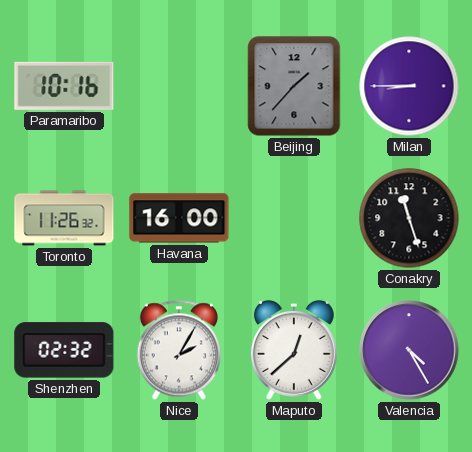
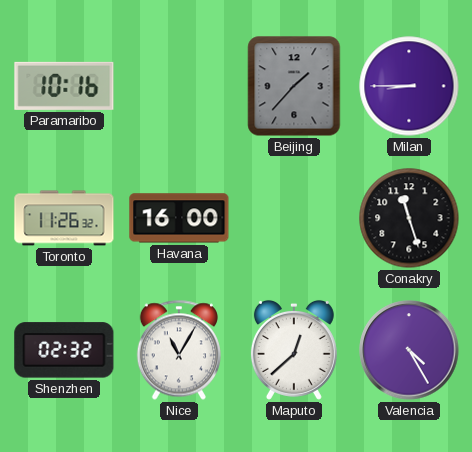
Nice: 2:05 -> 11:05
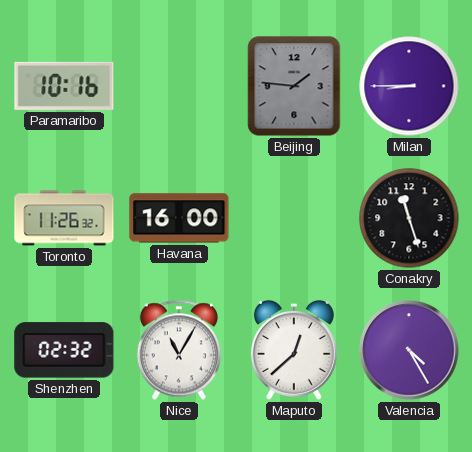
Beijing: 1:37 -> 1:46
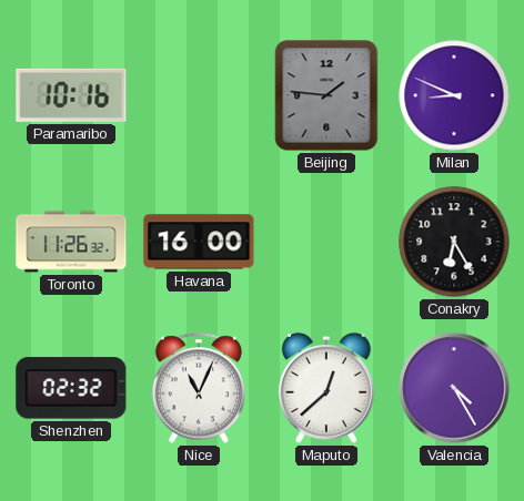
Milan: 8:45 -> 8:49
Conakry: 11:27 -> 6:25
Nice: 11:05 -> 11:04
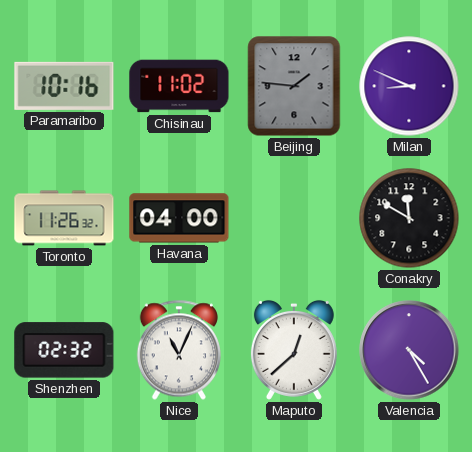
Chisinau: none -> 11:02
Havana: 16:00 -> 04:00
Conakry: 6:25 -> 11:50
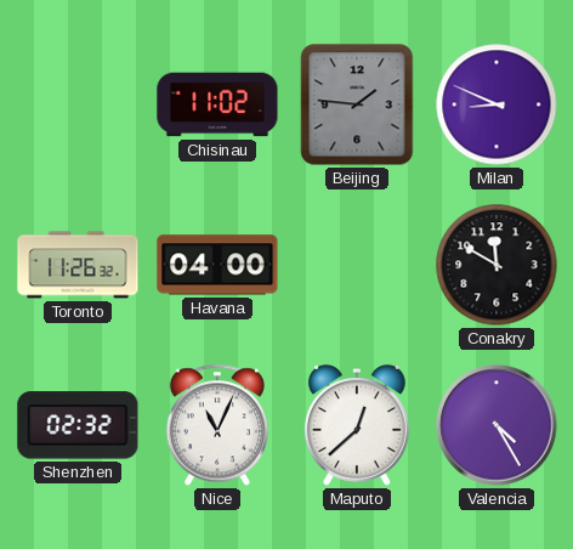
Paramaribo: 10:16 -> none
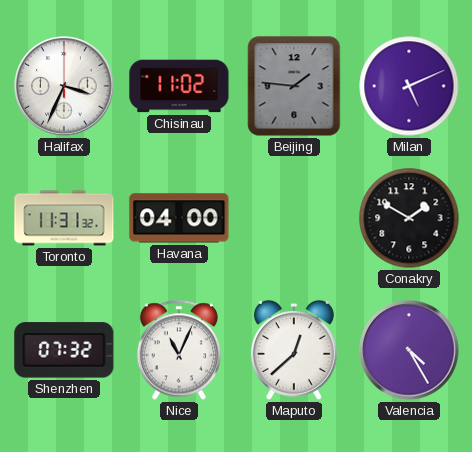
Halifax: none -> 3:34
Milan: 8:49 -> 5:11
Toronto: 11:26 -> 11:31
Conakry: 11:50 -> 1:50
Shenzhen: 02:32 -> 07:32
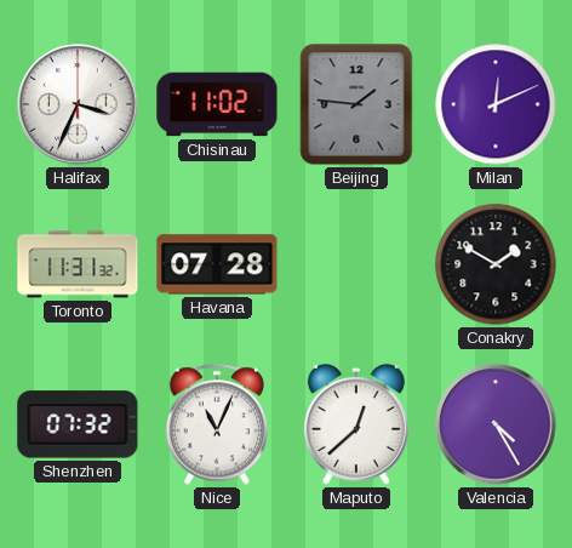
Milan: 5:11 -> 12:11
Havana: 04:00 -> 07:28
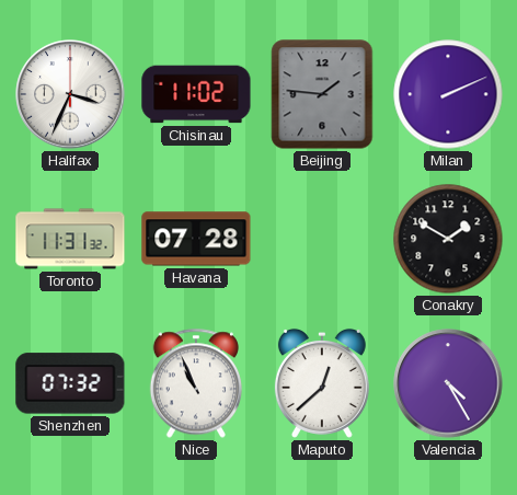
Milan: 12:11 -> 2:11
Nice: 11:04 -> 10:56
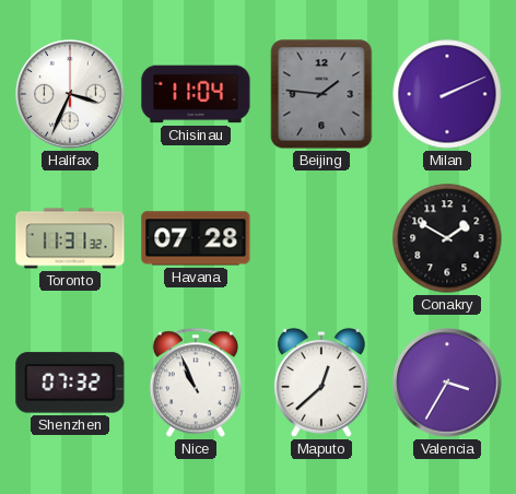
Chisinau: 11:02 -> 11:04
Valencia: 4:25 -> 3:35
